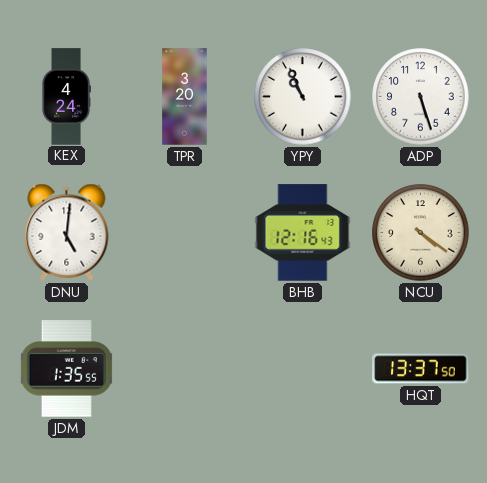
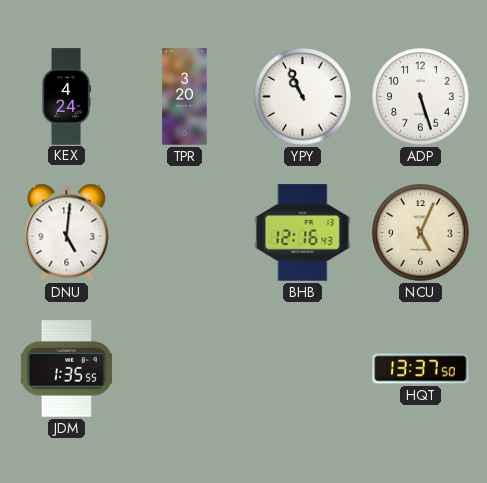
NCU: 4:21 -> 5:04
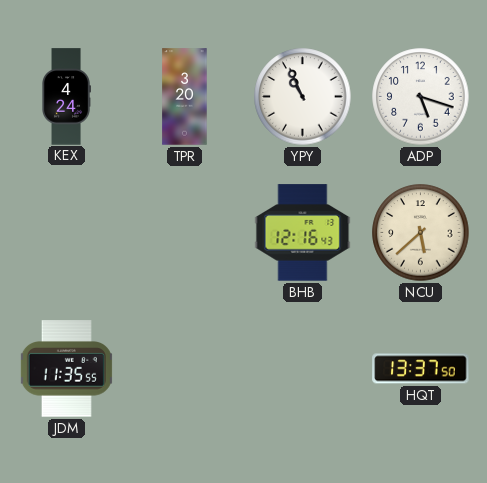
ADP: 5:27 -> 5:18
DNU: 5:01 -> none
NCU: 5:04 -> 5:38
JDM: 1:35 -> 11:35
